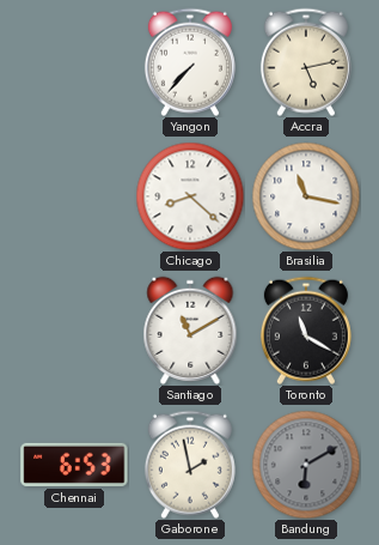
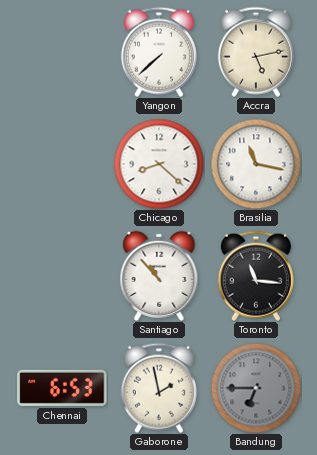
Yangon: 7:37 -> 7:38
Santiago: 11:10 -> 10:53
Toronto: 11:20 -> 11:16
Bandung: 6:10 -> 6:45
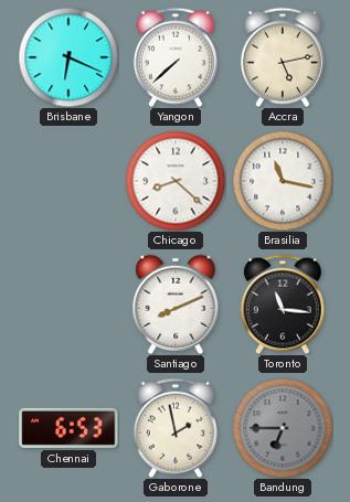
Brisbane: none -> 6:19
Santiago: 10:53 -> 8:11
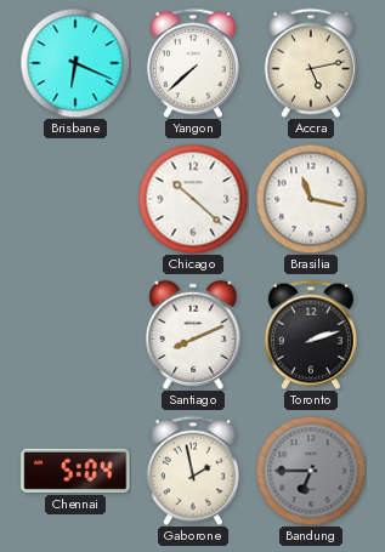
Chicago: 8:22 -> 10:22
Toronto: 11:16 -> 2:12
Chennai: 6:53 -> 5:04
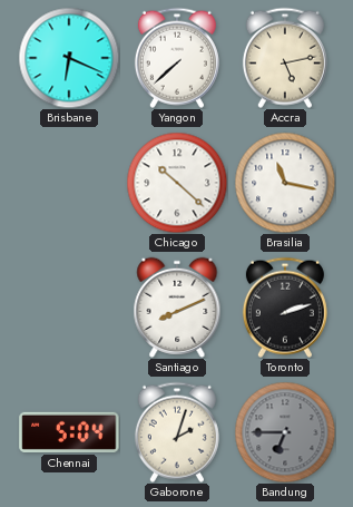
Gaborone: 1:58 -> 2:03
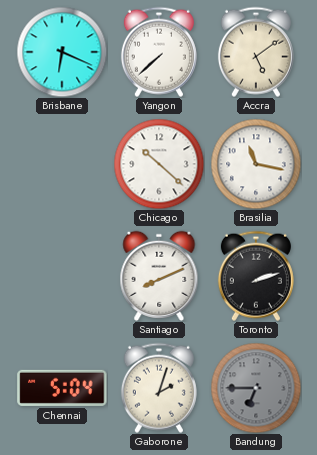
Accra: 5:13 -> 5:09
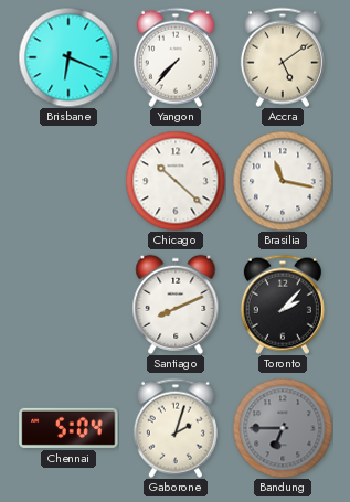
Yangon: 7:38 -> 7:37
Toronto: 2:12 -> 2:07
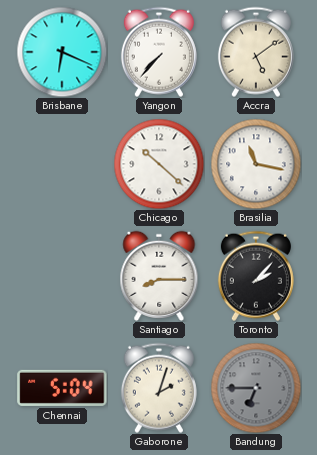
Santiago: 8:11 -> 8:15
